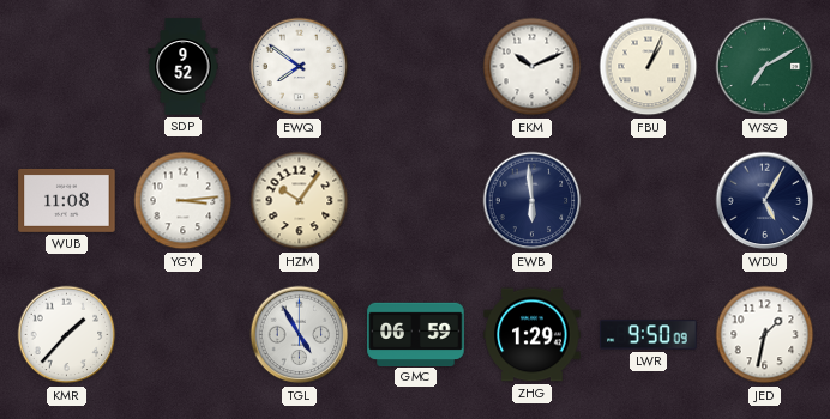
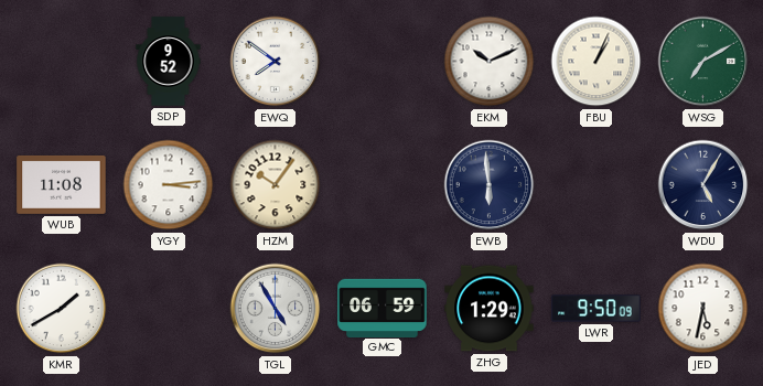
KMR: 1:37 -> 1:40
JED: 1:32 -> 5:32
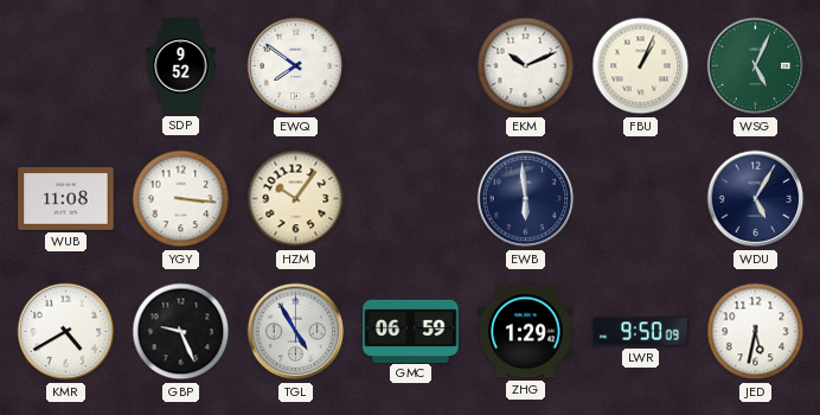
WSG: 7:10 -> 5:04
YGY: 3:14 -> 3:16
KMR: 1:40 -> 4:40
GBP: none -> 9:26
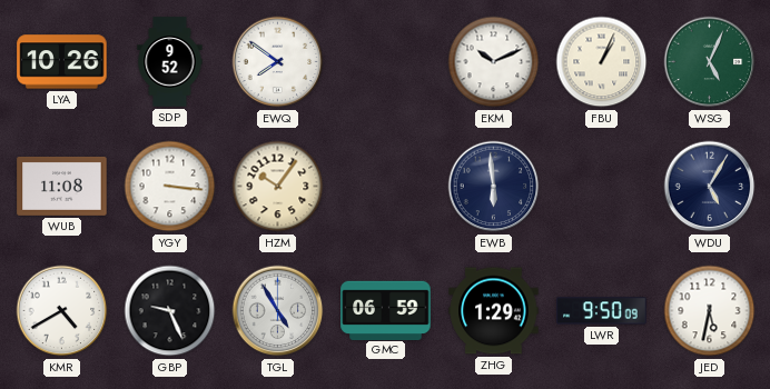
LYA: none -> 10:26
